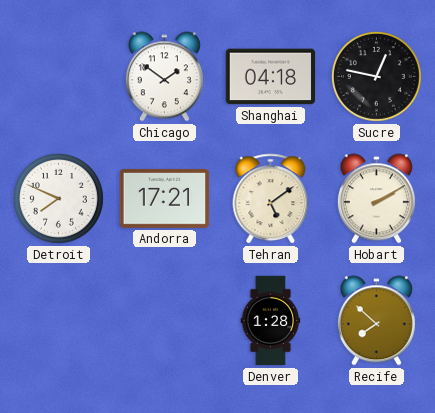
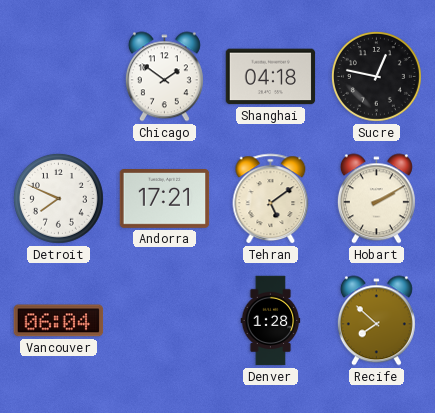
Vancouver: none -> 06:04
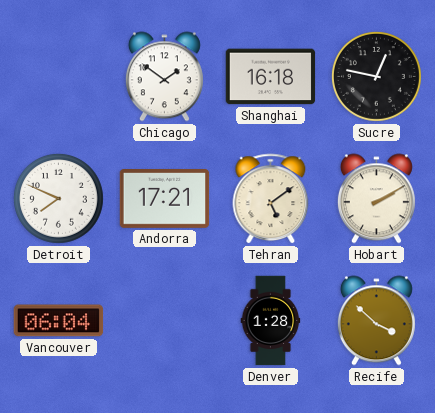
Shanghai: 04:18 -> 16:18
Recife: 7:52 -> 3:52
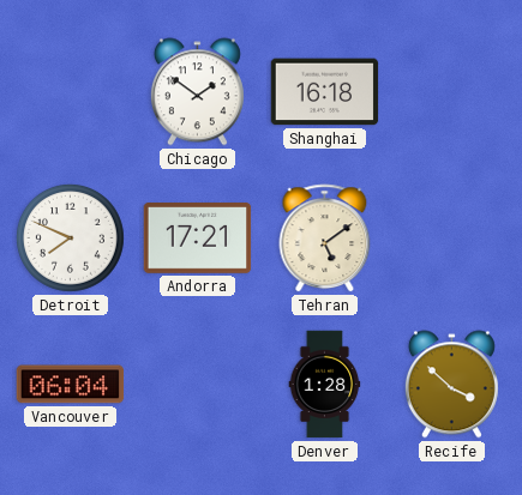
Sucre: 12:47 -> none
Hobart: 2:10 -> none
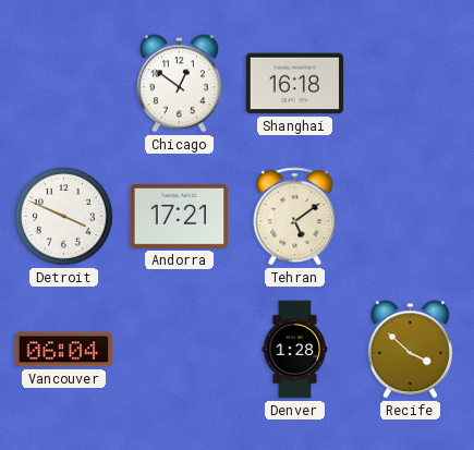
Chicago: 1:51 -> 12:51
Detroit: 7:49 -> 3:49
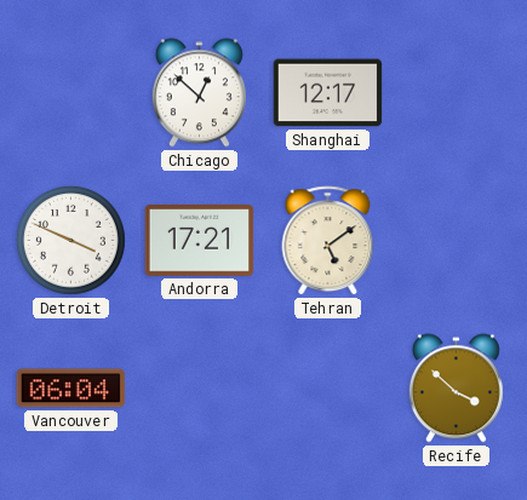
Chicago: 12:51 -> 12:52
Shanghai: 16:18 -> 12:17
Denver: 1:28 -> none
